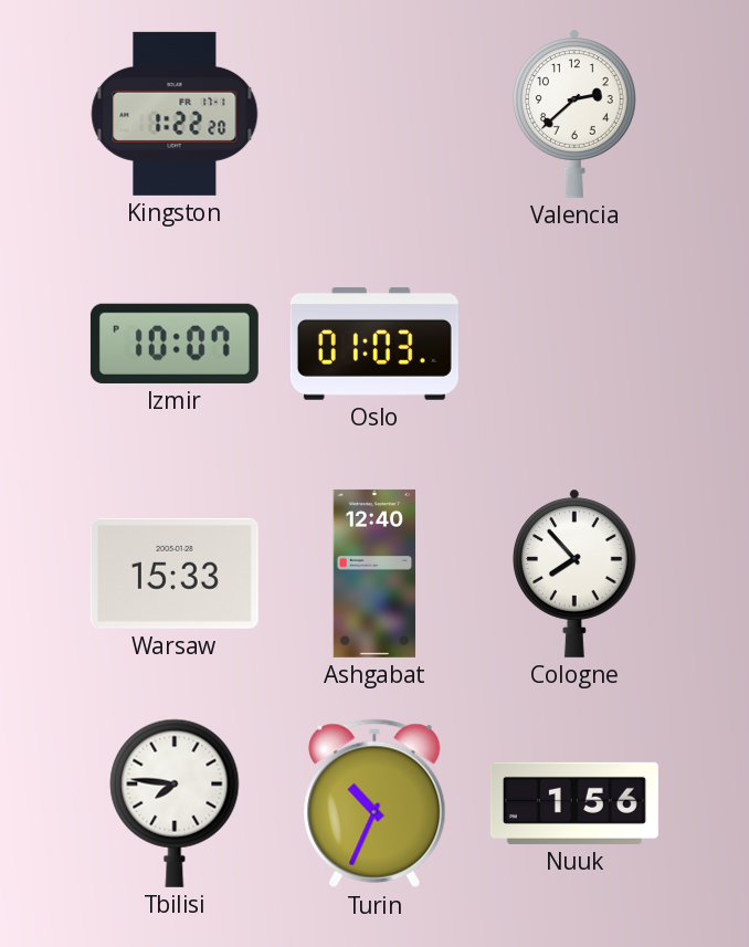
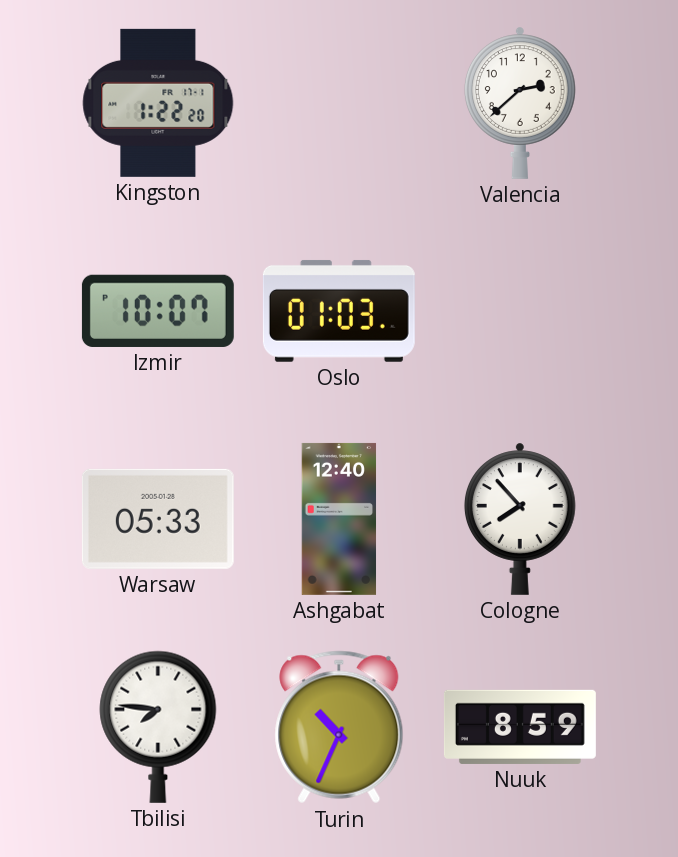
Warsaw: 15:33 -> 05:33
Nuuk: 1:56 -> 8:59
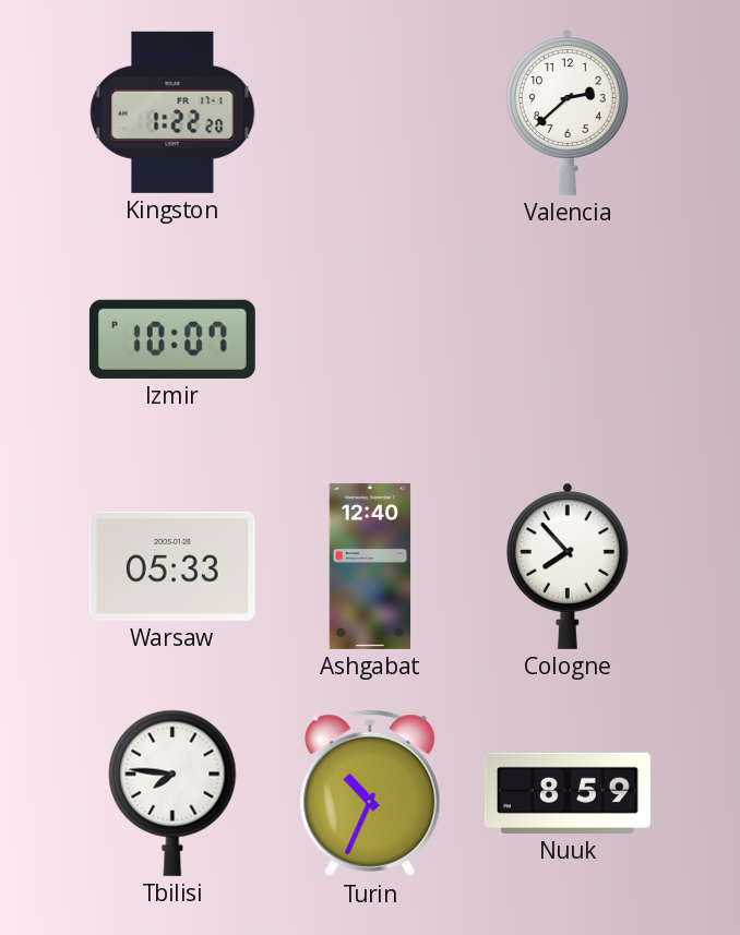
Oslo: 01:03 -> none
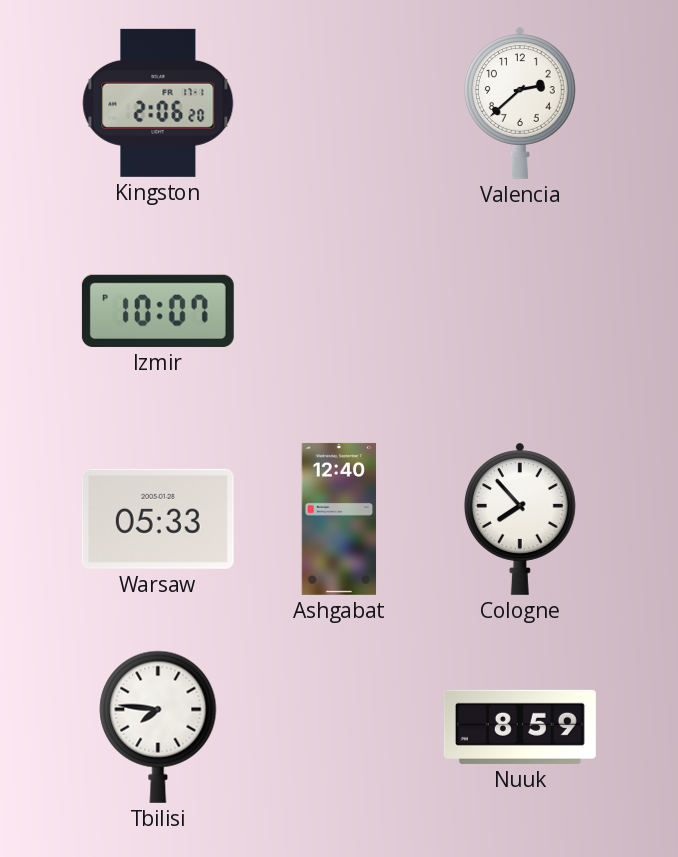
Kingston: 1:22 -> 2:06
Turin: 10:34 -> none
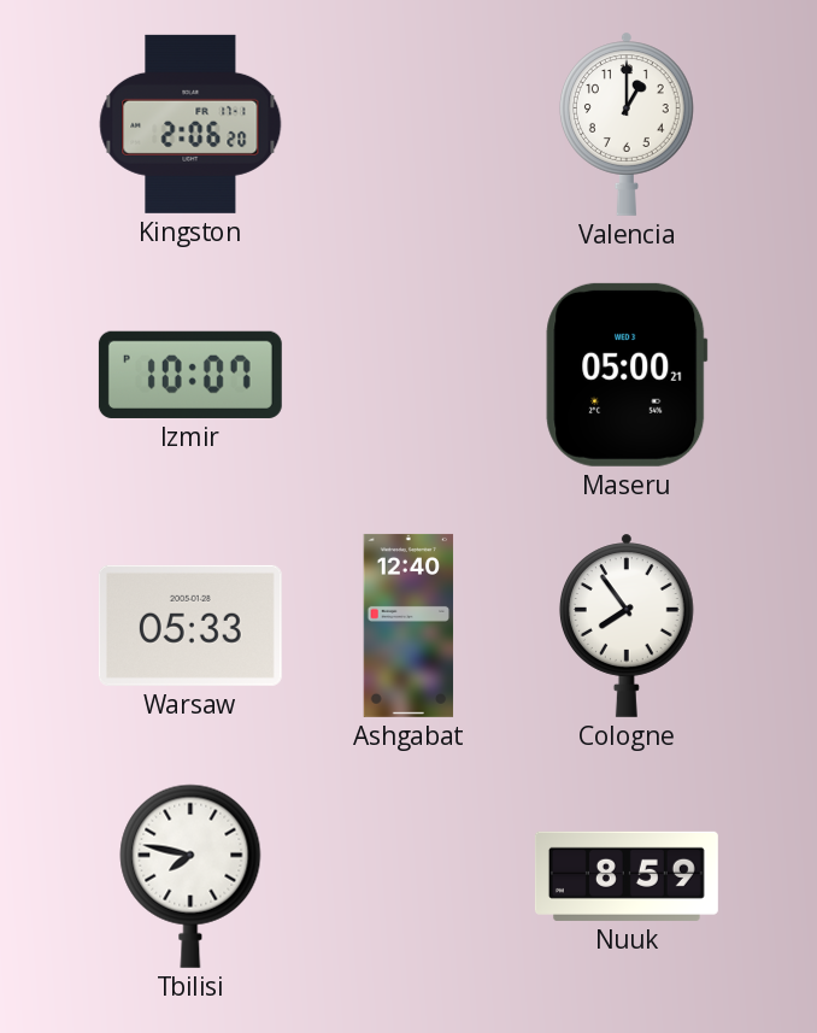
Valencia: 2:38 -> 1:00
Maseru: none -> 05:00
Cologne: 7:53 -> 7:54
Tbilisi: 7:46 -> 7:47
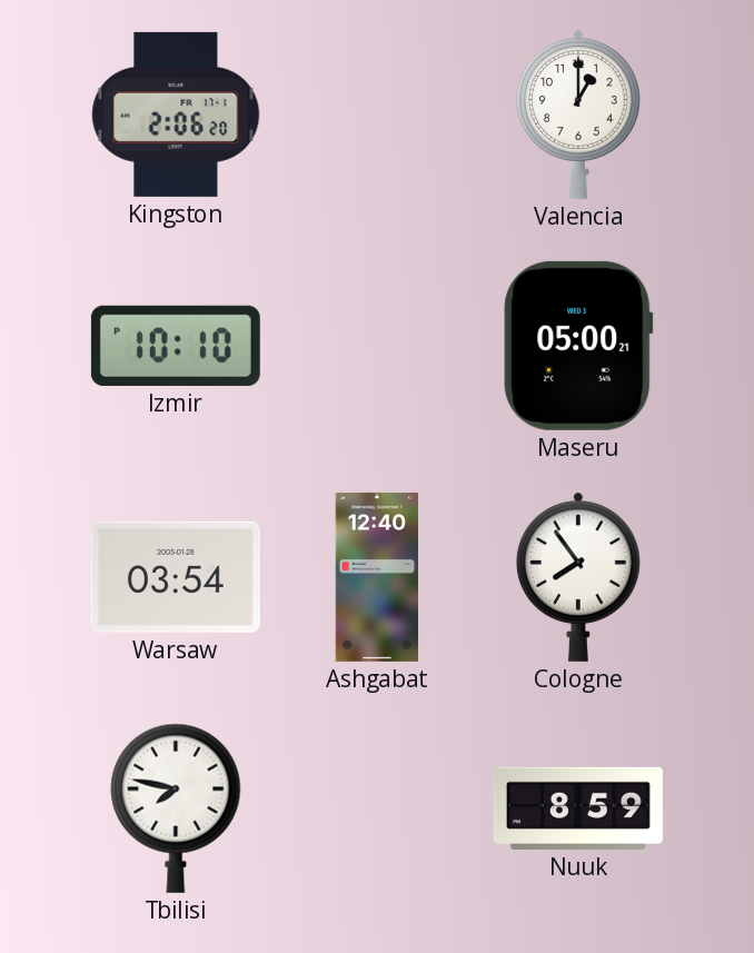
Izmir: 10:07 -> 10:10
Warsaw: 05:33 -> 03:54
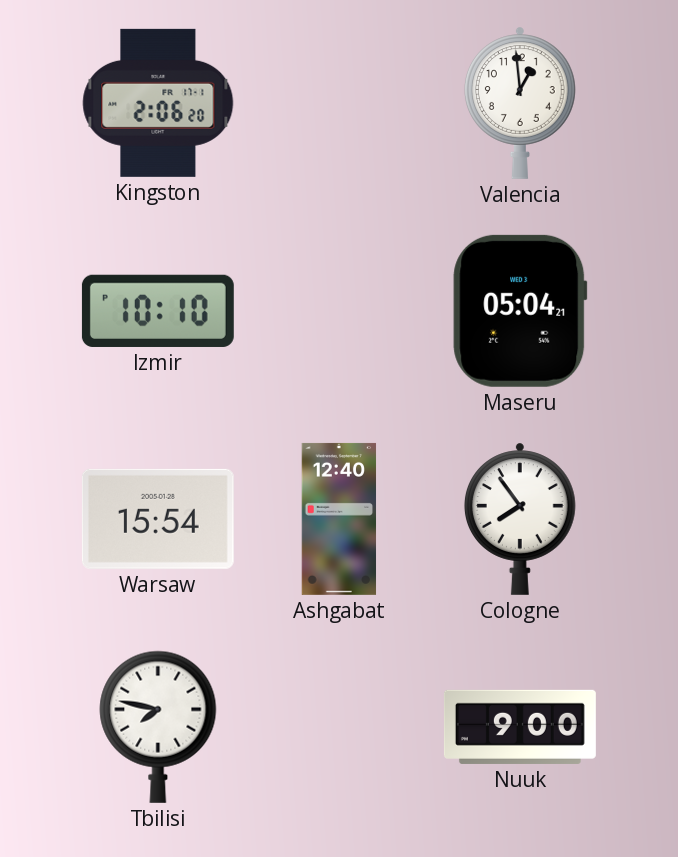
Valencia: 1:00 -> 12:59
Maseru: 05:00 -> 05:04
Warsaw: 03:54 -> 15:54
Nuuk: 8:59 -> 9:00
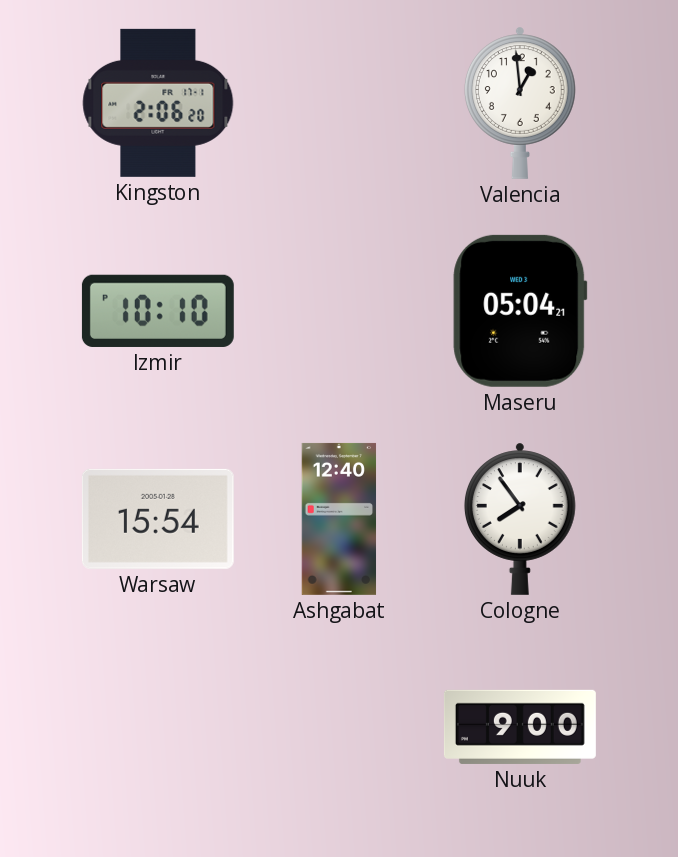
Tbilisi: 7:47 -> none
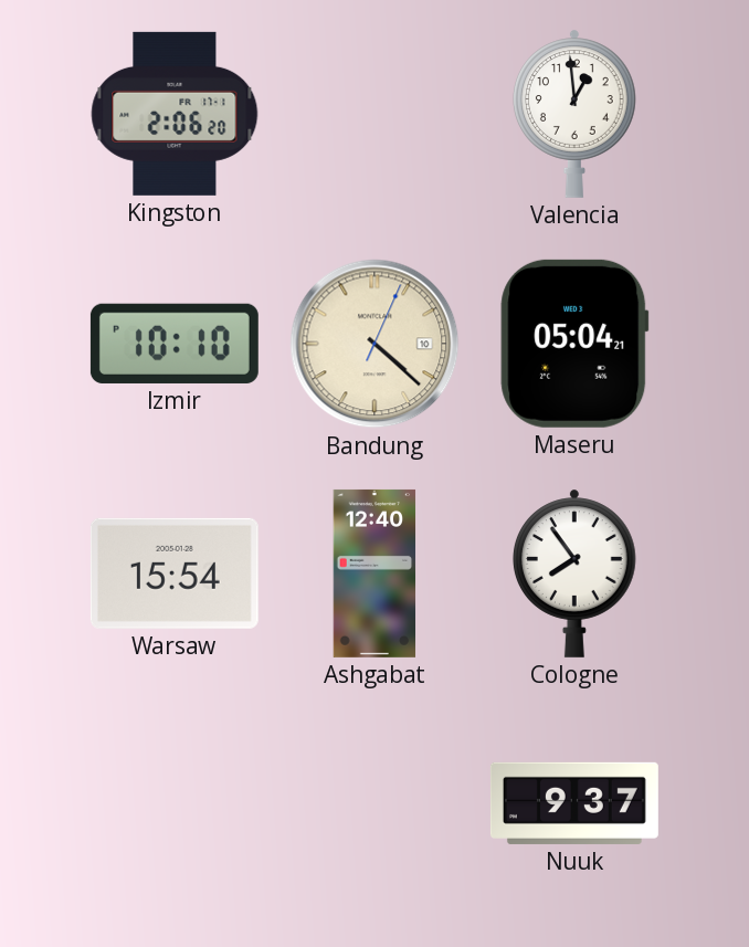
Bandung: none -> 4:22
Nuuk: 9:00 -> 9:37
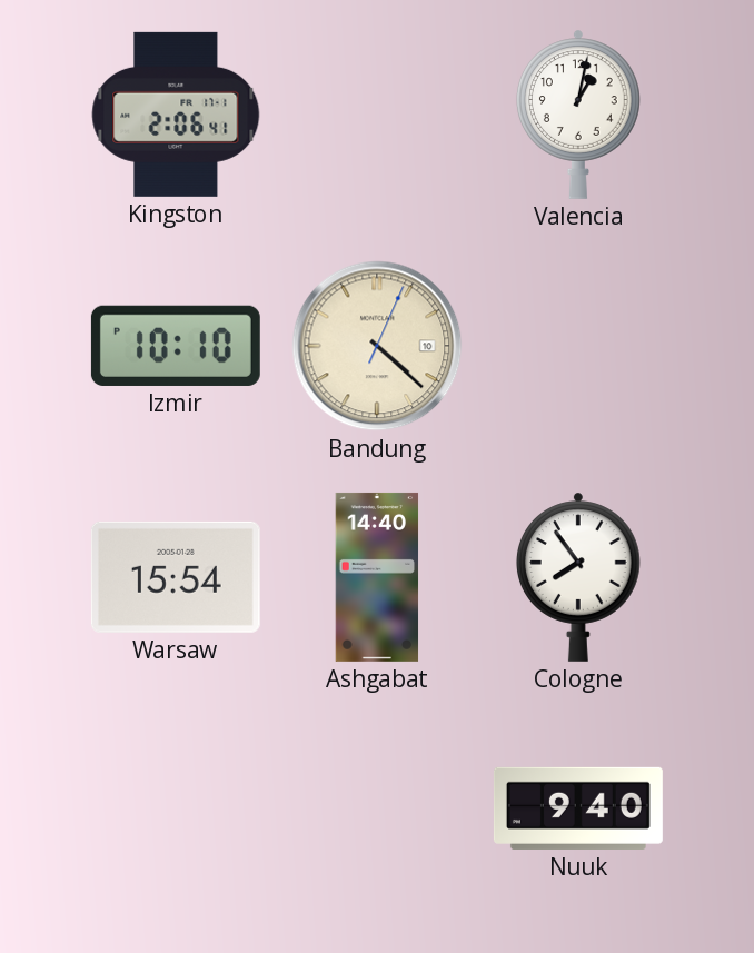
Kingston: 2:06:20 -> 2:06:41
Valencia: 12:59 -> 1:02
Maseru: 05:04 -> none
Ashgabat: 12:40 -> 14:40
Nuuk: 9:37 -> 9:40
